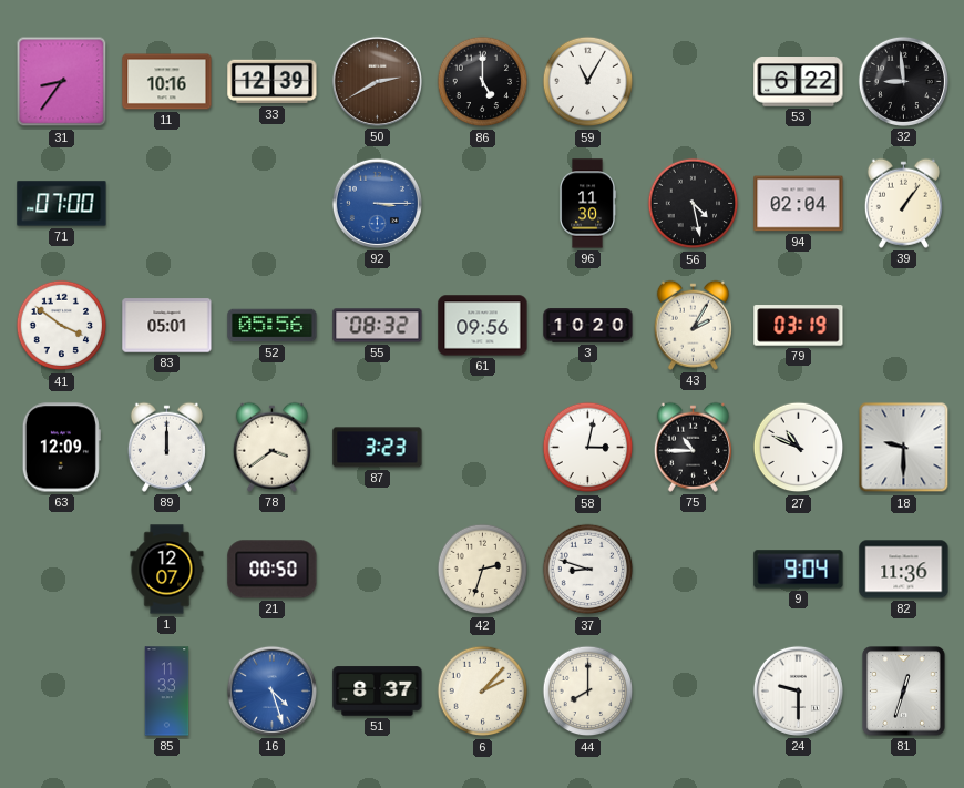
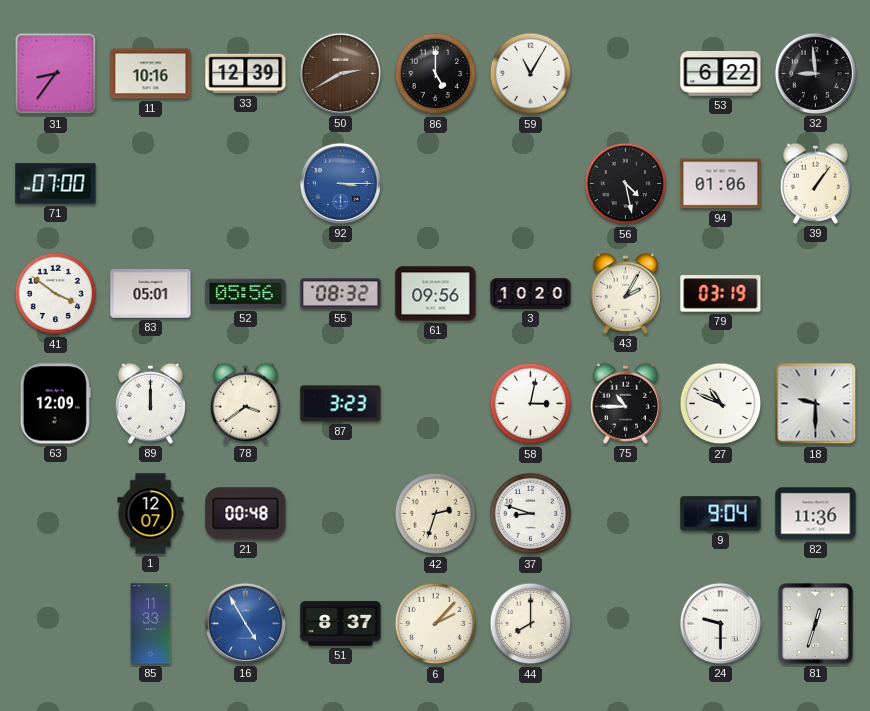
96: 11:30 -> none
94: 02:04 -> 01:06
21: 00:50 -> 00:48
16: 4:27 -> 4:55
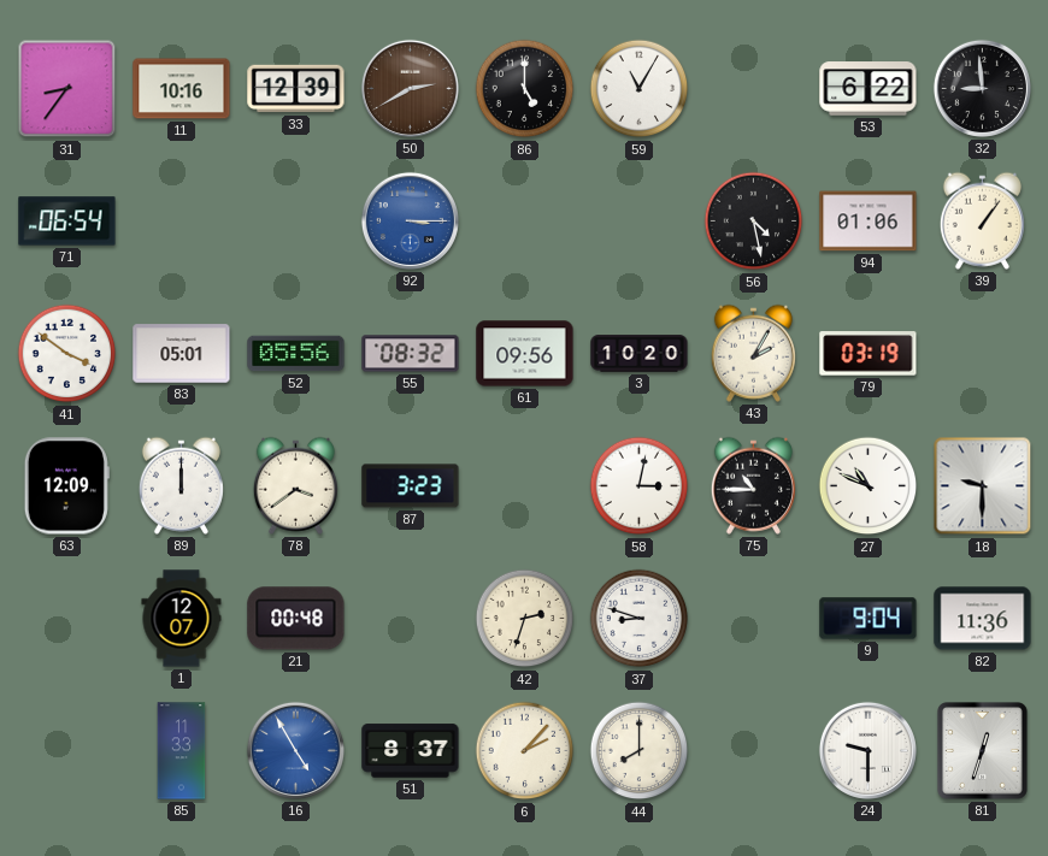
71: 07:00 -> 06:54
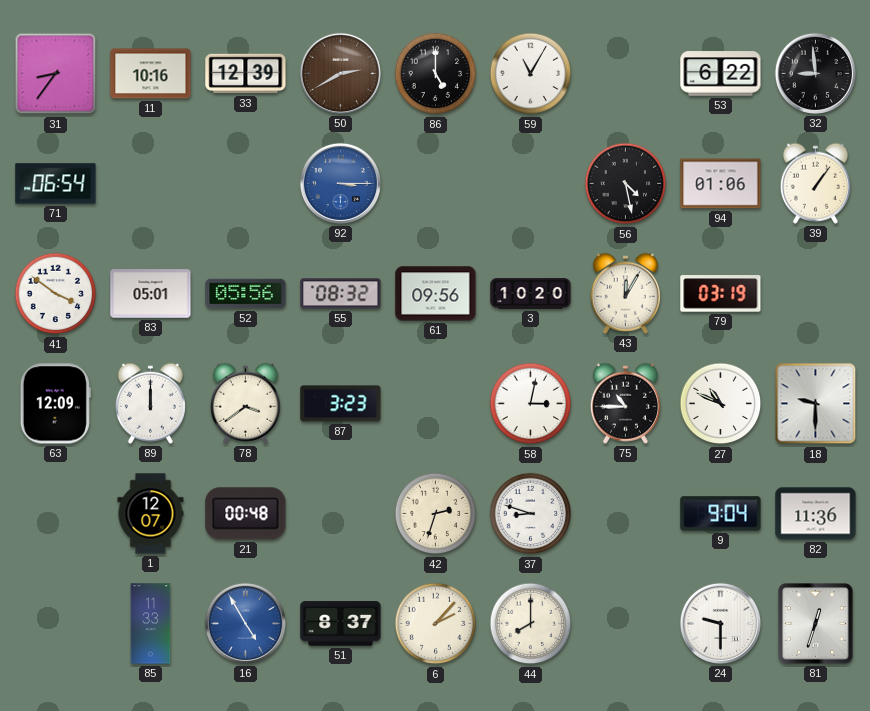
43: 2:05 -> 12:05
